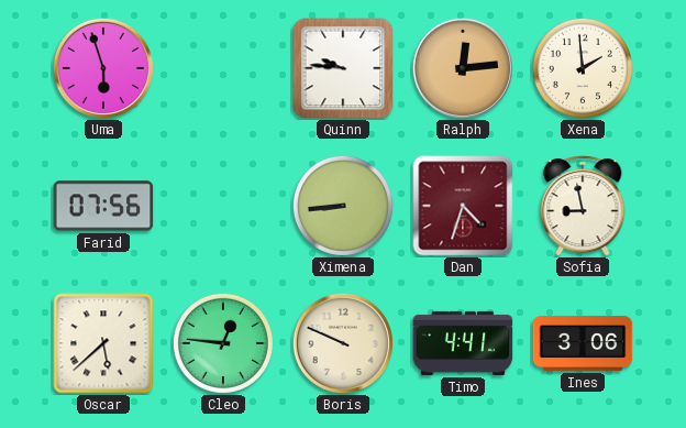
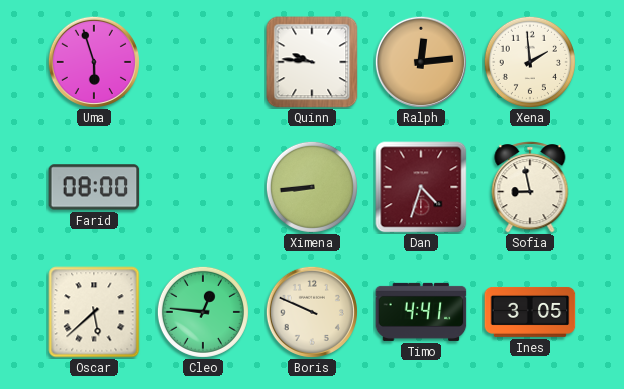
Farid: 07:56 -> 08:00
Ines: 3:06 -> 3:05
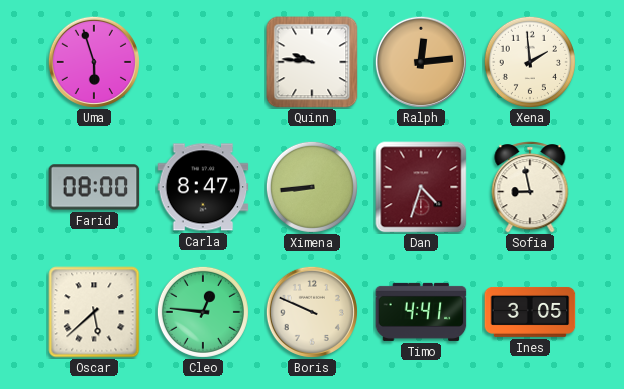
Carla: none -> 8:47
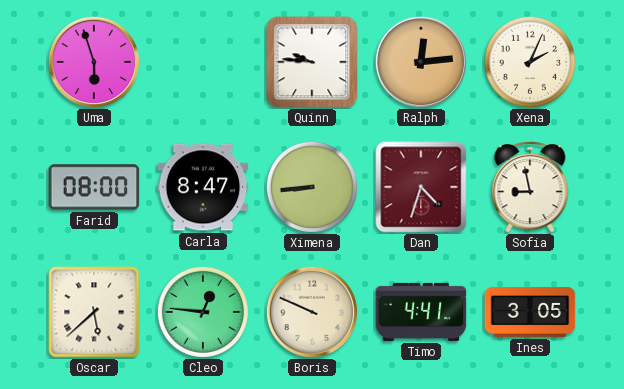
Xena: 1:59 -> 2:04
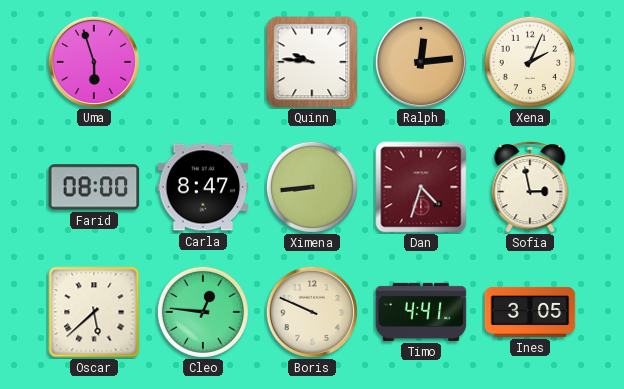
Sofia: 8:58 -> 2:58
